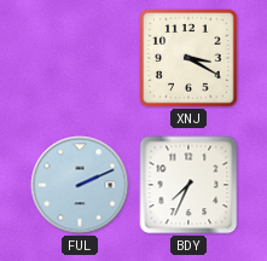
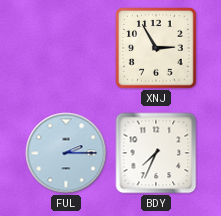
XNJ: 3:20 -> 2:55
FUL: 2:11 -> 2:15
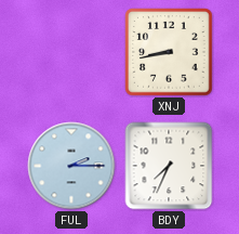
XNJ: 2:55 -> 8:43
